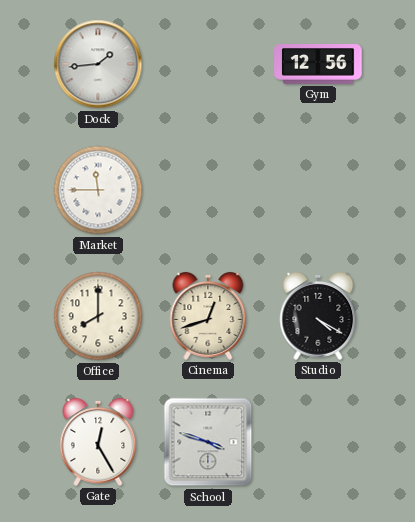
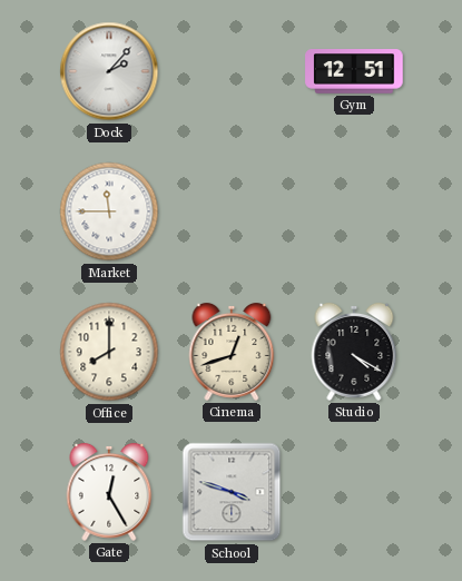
Dock: 1:44 -> 2:07
Gym: 12:56 -> 12:51
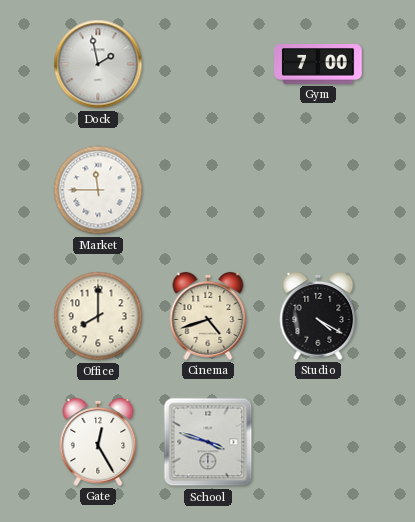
Dock: 2:07 -> 1:58
Gym: 12:51 -> 7:00
Cinema: 12:42 -> 4:42
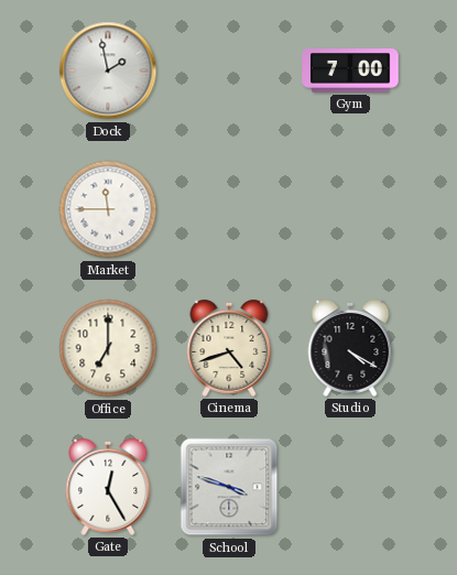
Office: 8:00 -> 7:00
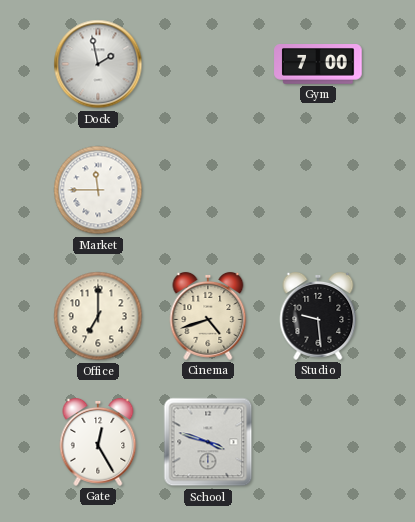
Studio: 4:20 -> 9:29
